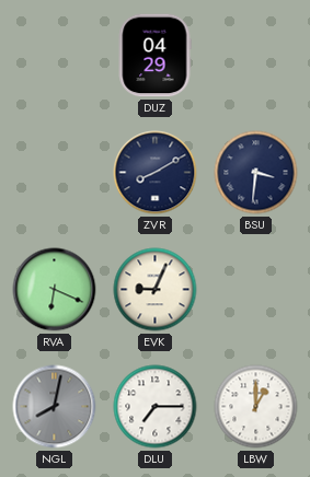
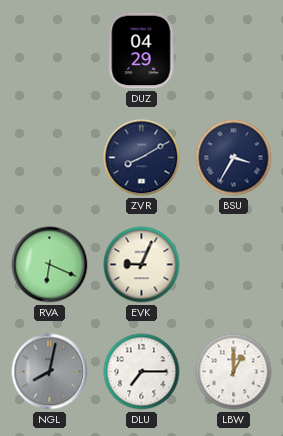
BSU: 3:31 -> 3:35
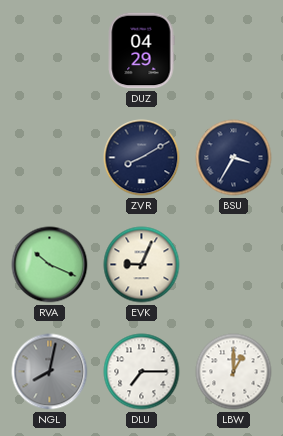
RVA: 6:19 -> 10:19
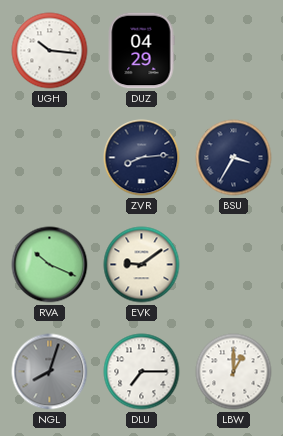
UGH: none -> 10:16
ZVR: 8:10 -> 8:14
EVK: 9:04 -> 9:09
NGL: 8:02 -> 8:03
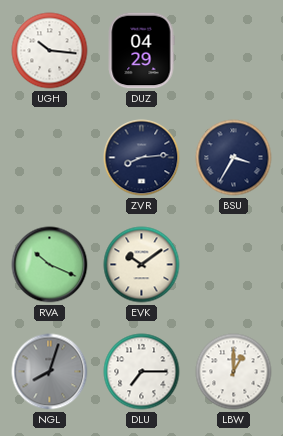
EVK: 9:09 -> 10:09
